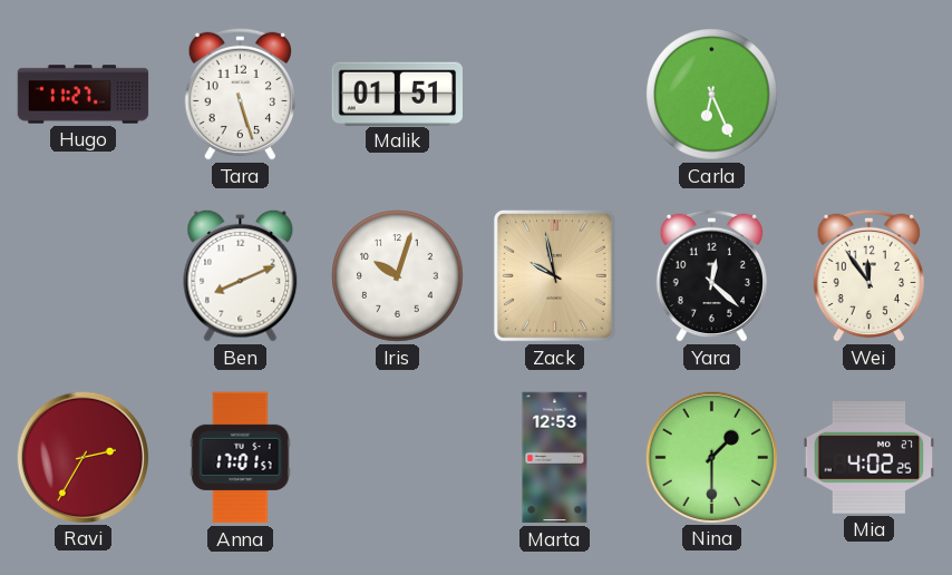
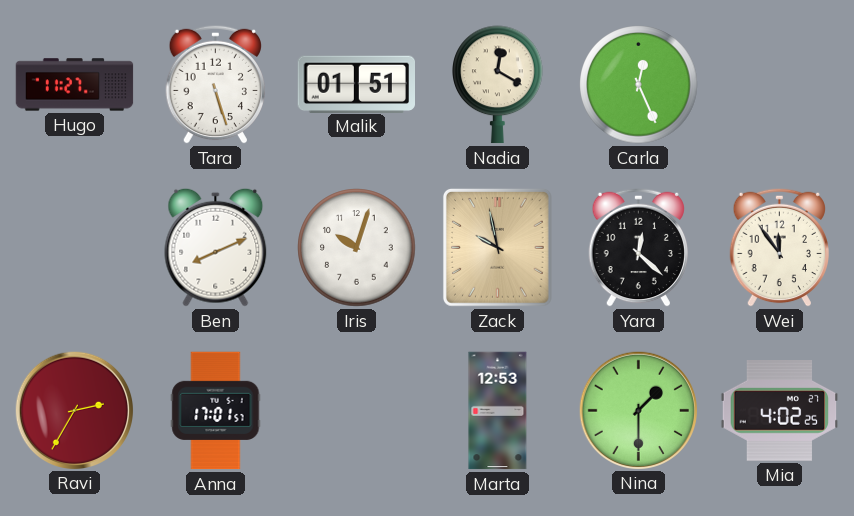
Nadia: none -> 12:20
Carla: 6:26 -> 12:26
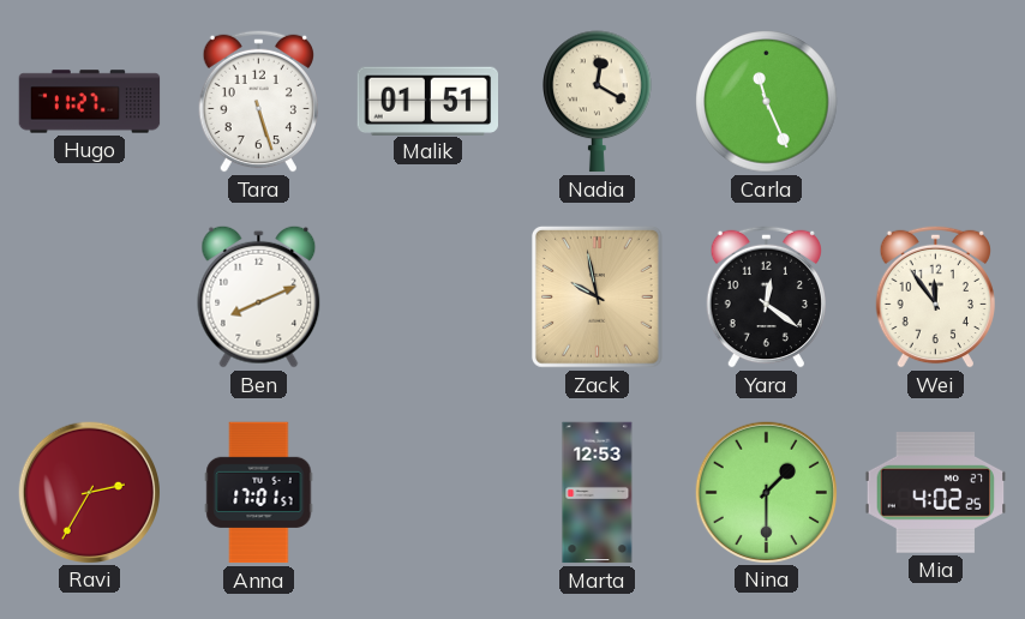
Carla: 12:26 -> 11:26
Iris: 10:03 -> none
Yara: 12:22 -> 12:21
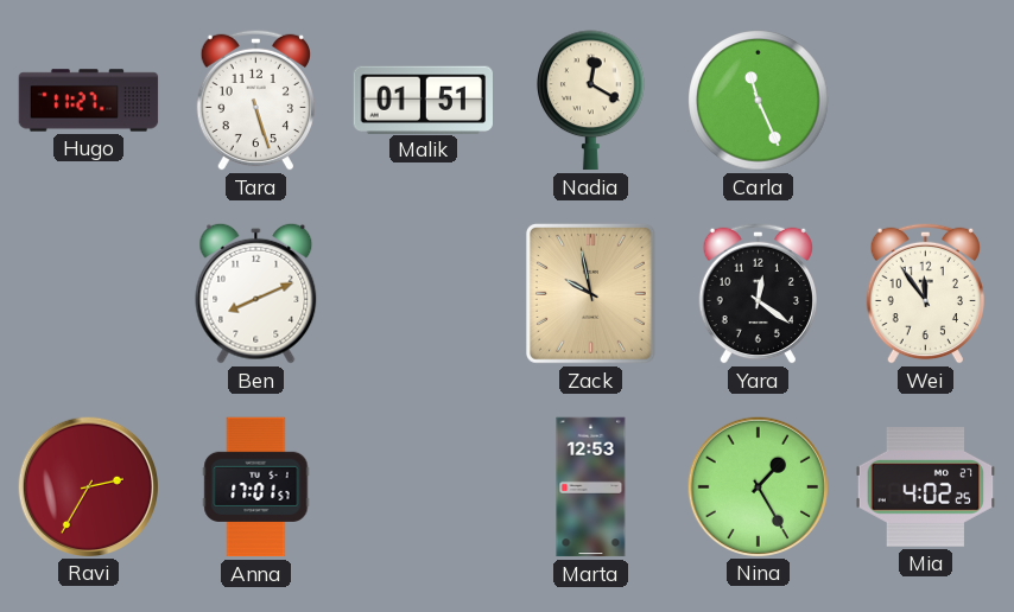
Nina: 1:30 -> 1:25
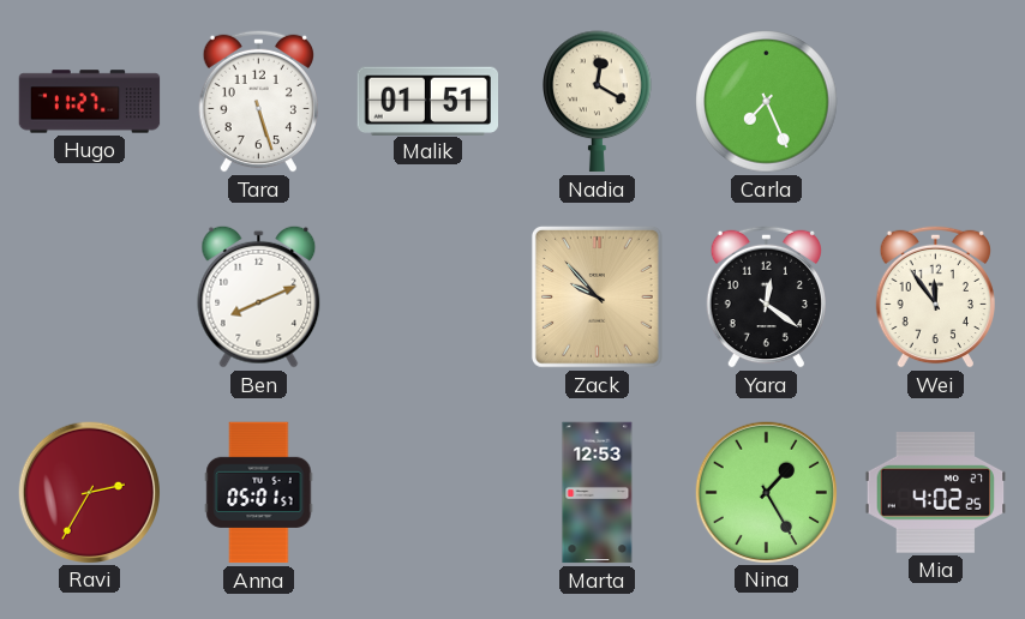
Carla: 11:26 -> 7:26
Zack: 9:58 -> 9:53
Anna: 17:01 -> 05:01
